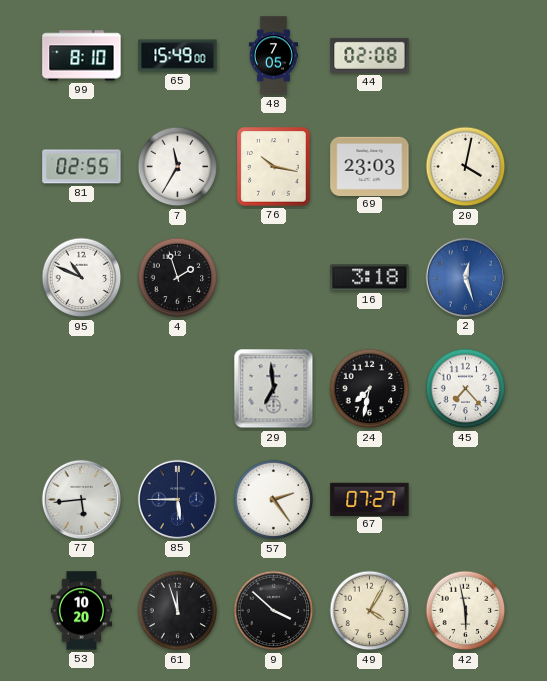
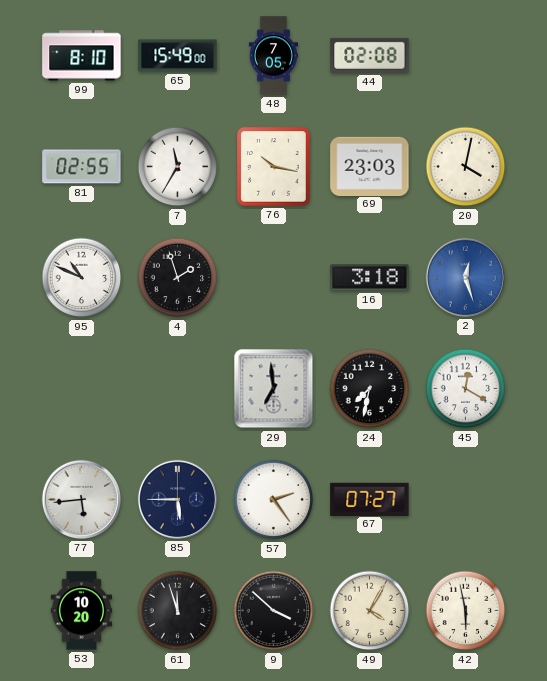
45: 7:23 -> 12:20
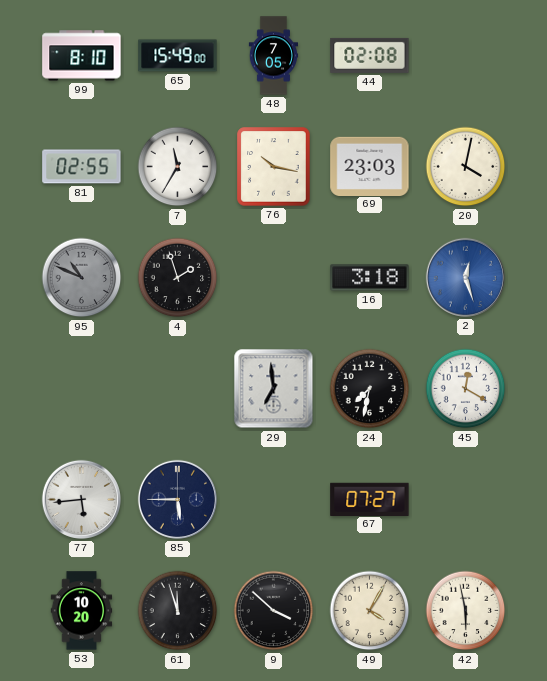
95 dial: white -> grey
57: 2:24 -> none
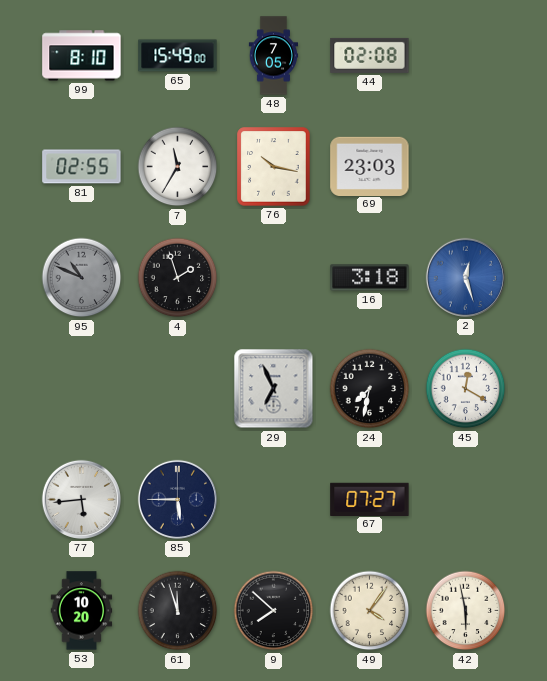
20: 4:02 -> none
29: 6:59 -> 6:56
9: 3:52 -> 7:52
49: 4:05 -> 4:06
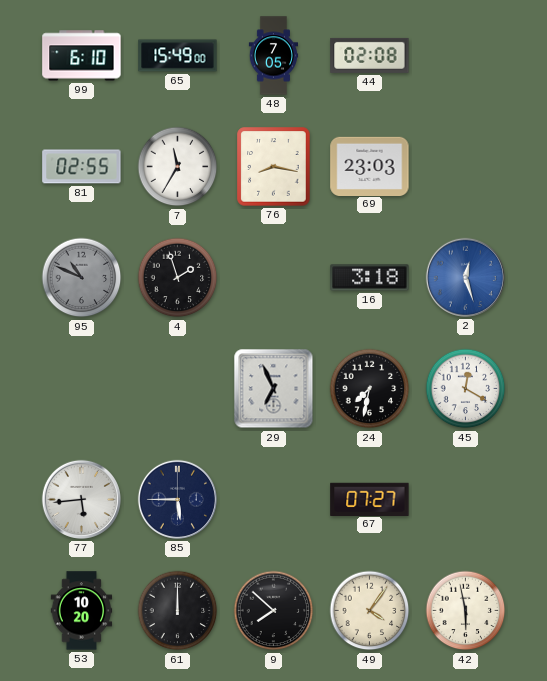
99: 8:10 -> 6:10
76: 10:17 -> 8:17
61: 11:57 -> 12:00
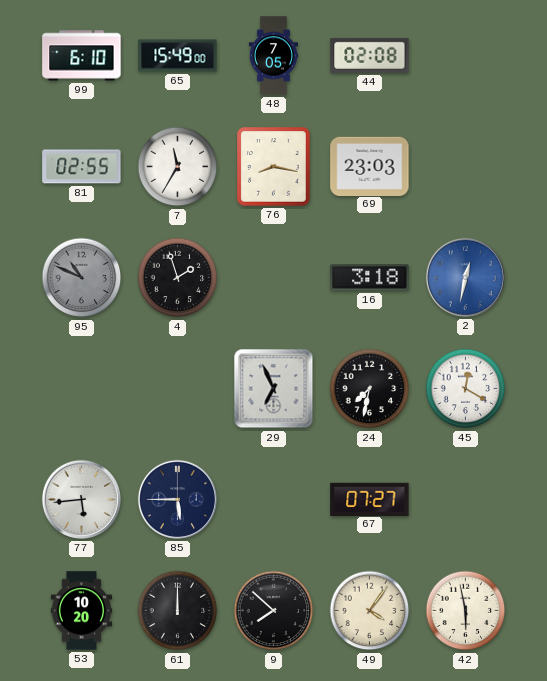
2: 12:27 -> 12:32
